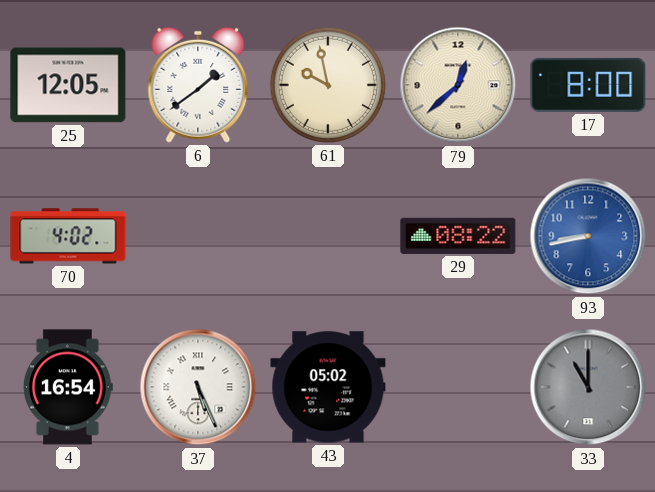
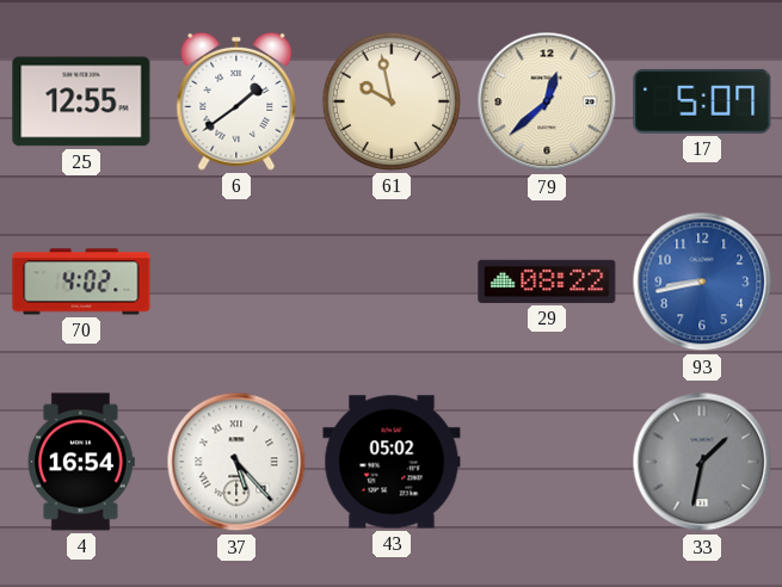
25: 12:05 -> 12:55
17: 8:00 -> 5:07
37: 5:26 -> 5:23
33: 11:00 -> 1:32
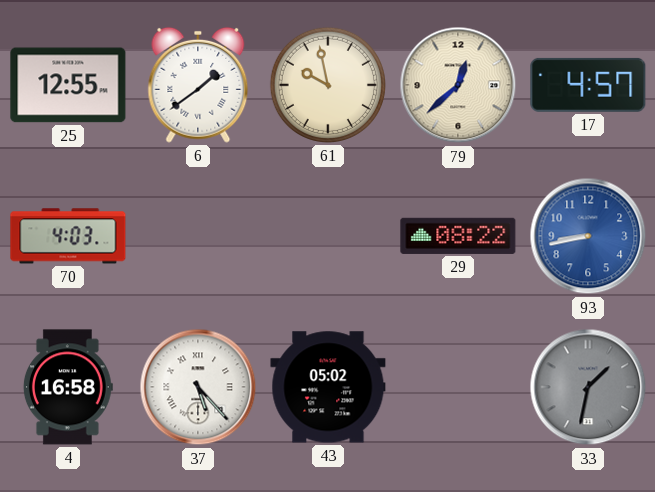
17: 5:07 -> 4:57
70: 4:02 -> 4:03
4: 16:54 -> 16:58
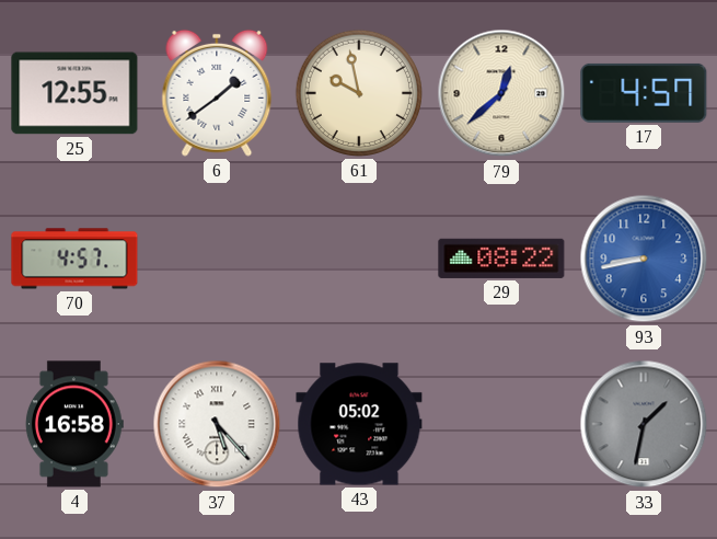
70: 4:03 -> 4:57
